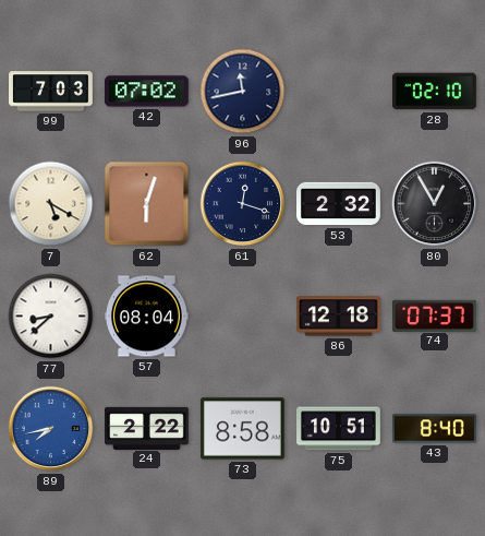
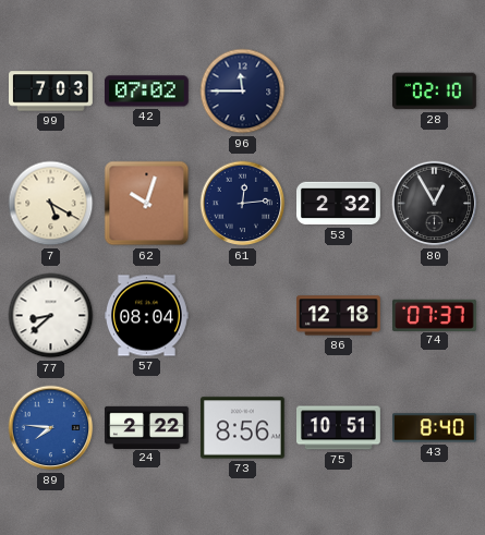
96: 11:43 -> 11:45
62: 6:03 -> 10:03
61: 12:18 -> 12:14
89: 7:43 -> 7:46
73: 8:58 -> 8:56
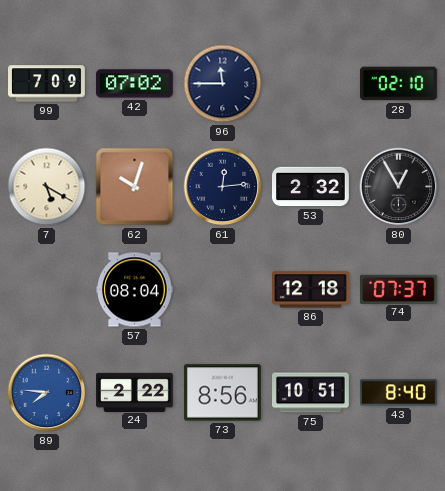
99: 7:03 -> 7:09
77: 8:38 -> none
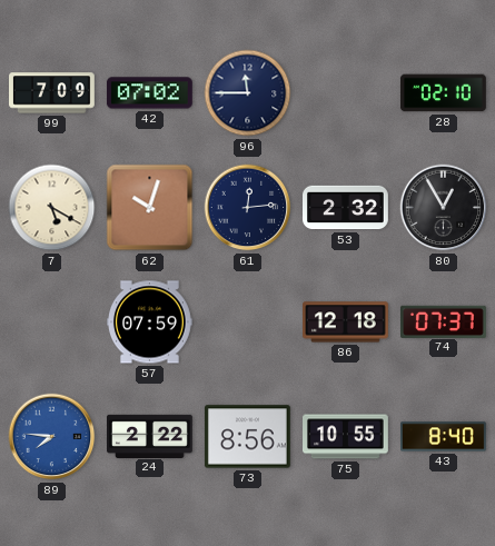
57: 08:04 -> 07:59
75: 10:51 -> 10:55
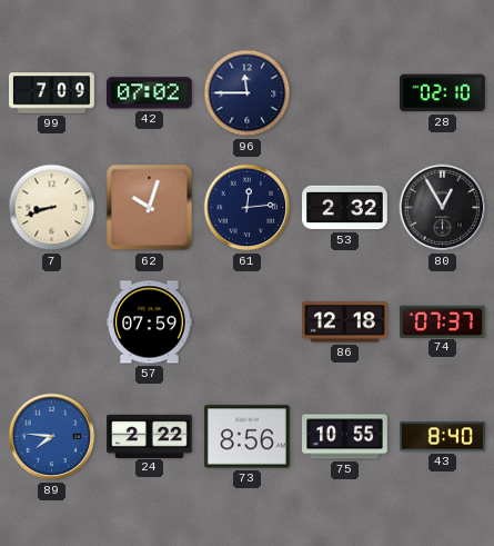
7: 5:20 -> 8:42
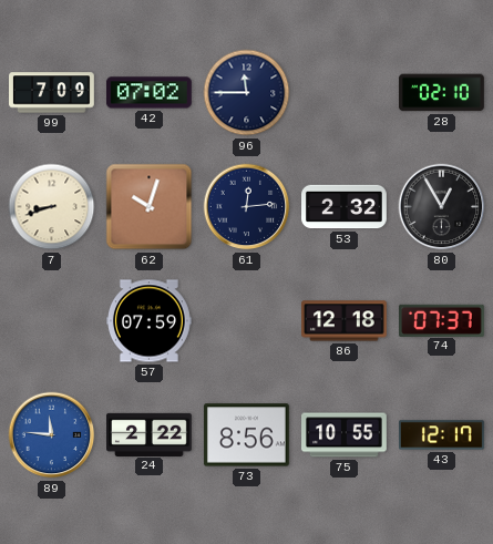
89: 7:46 -> 11:46
43: 8:40 -> 12:17
